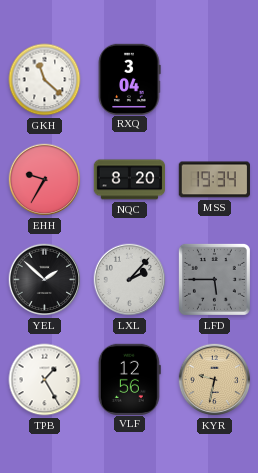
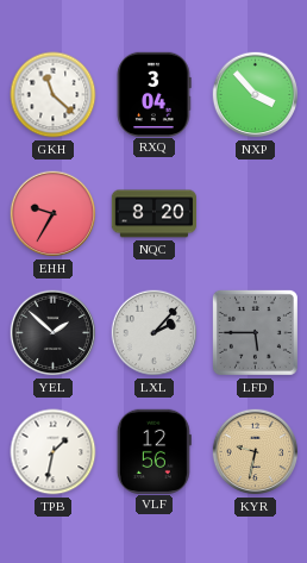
NXP: none -> 3:53
MSS: 19:34 -> none
TPB: 1:25 -> 1:32
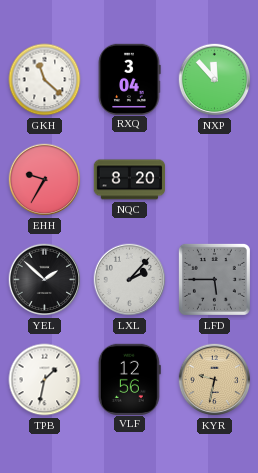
NXP: 3:53 -> 11:53
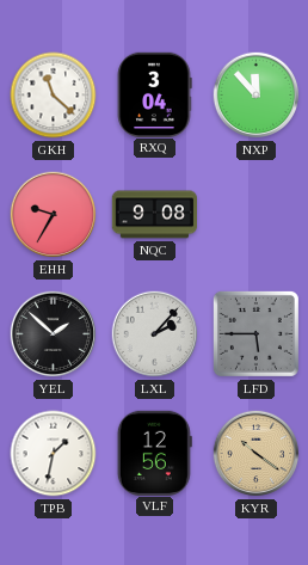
NQC: 8:20 -> 9:08
KYR: 9:32 -> 10:21
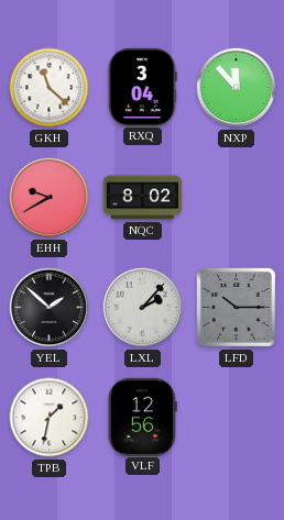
EHH: 9:35 -> 9:40
NQC: 9:08 -> 8:02
LFD: 5:45 -> 10:15
KYR: 10:21 -> none
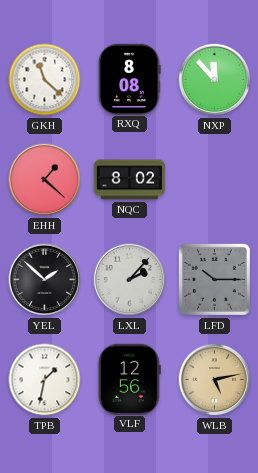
RXQ: 3:04 -> 8:08
EHH: 9:40 -> 1:22
WLB: none -> 5:13
